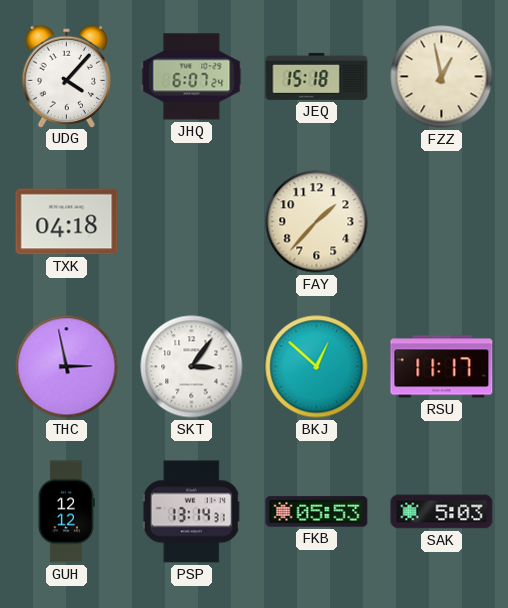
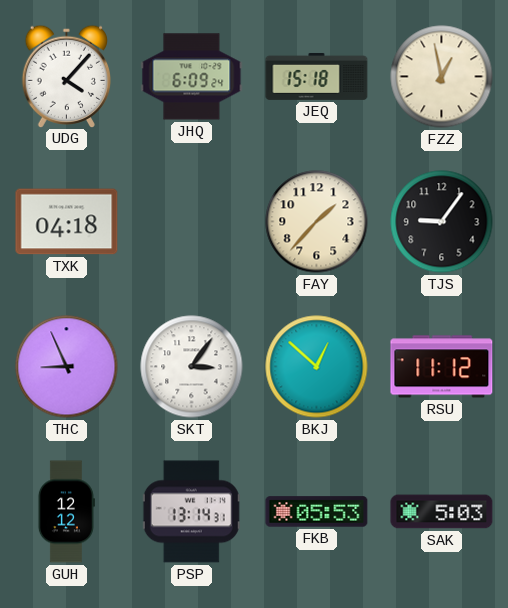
JHQ: 6:07 -> 6:09
TJS: none -> 9:06
THC: 2:58 -> 8:56
RSU: 11:17 -> 11:12
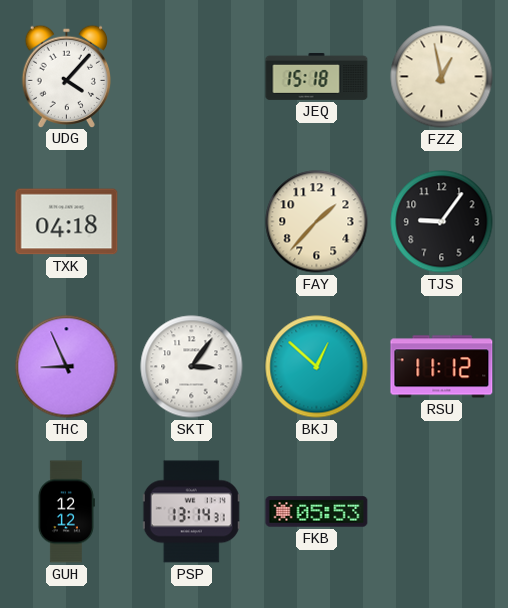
JHQ: 6:09 -> none
SAK: 5:03 -> none
